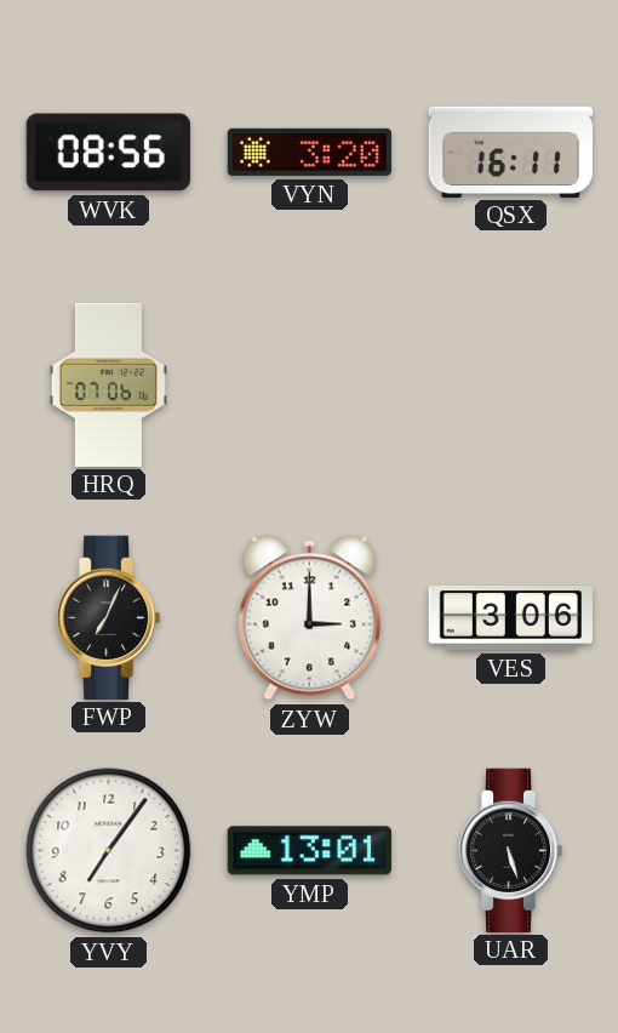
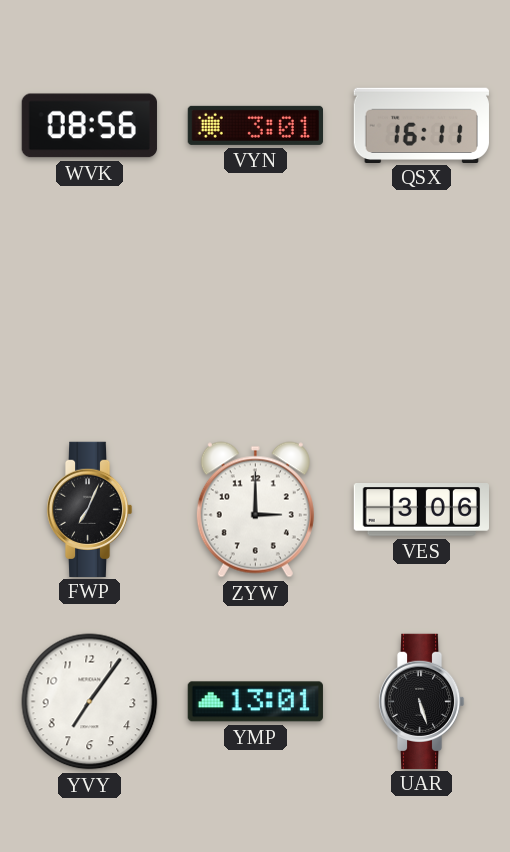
VYN: 3:20 -> 3:01
HRQ: 07:06 -> none
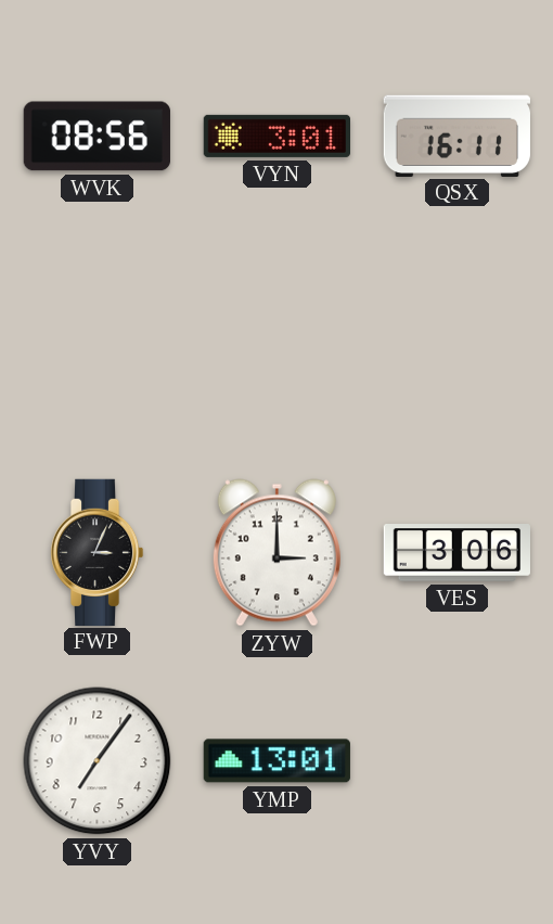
FWP: 7:04 -> 3:04
UAR: 5:27 -> none
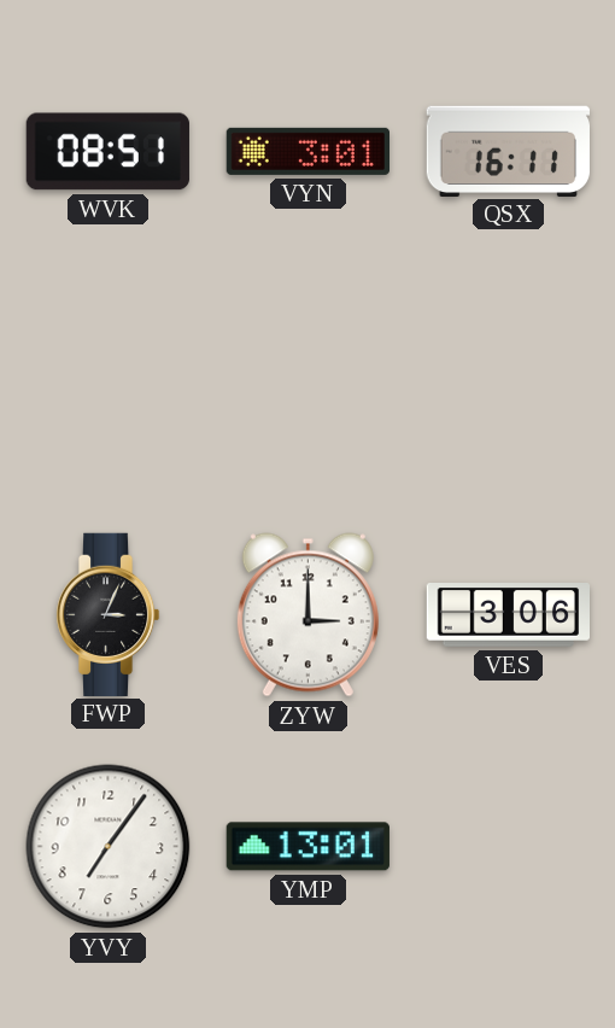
WVK: 08:56 -> 08:51
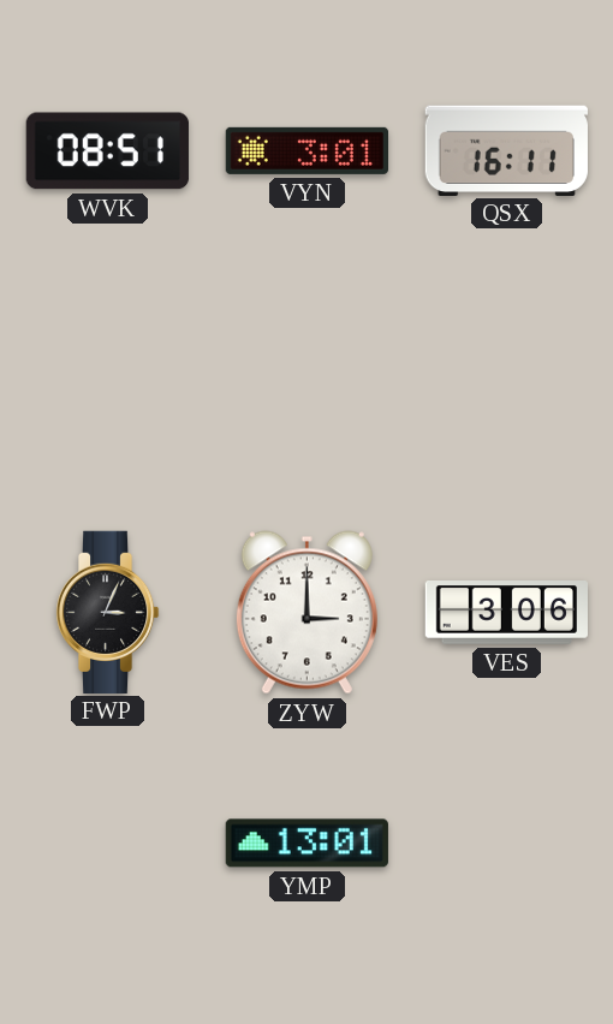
YVY: 7:06 -> none
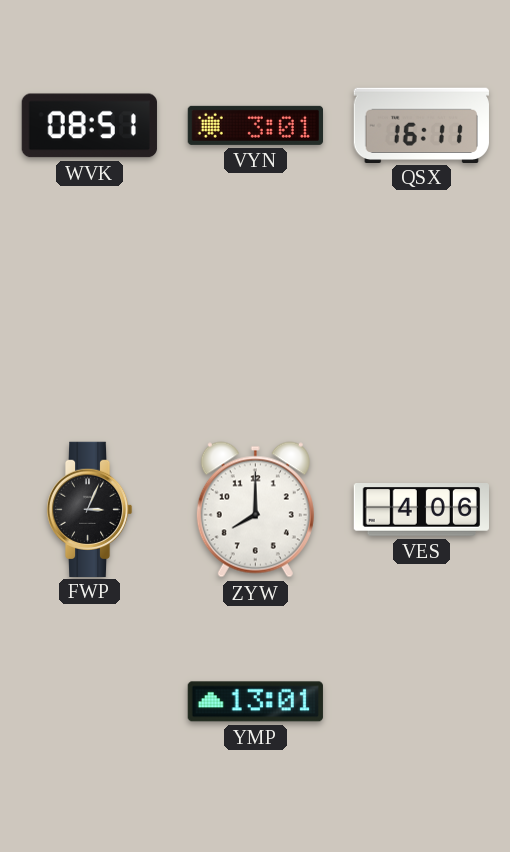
ZYW: 3:00 -> 8:00
VES: 3:06 -> 4:06
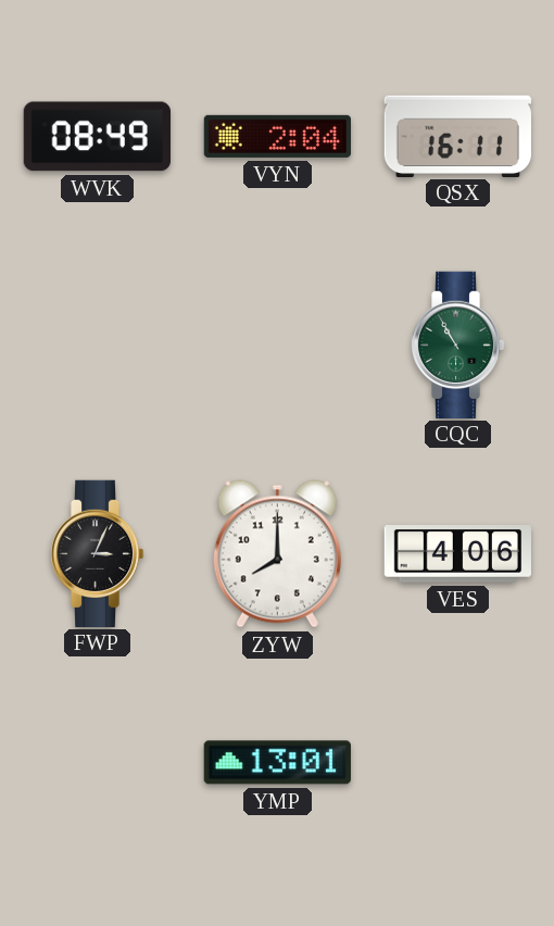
WVK: 08:51 -> 08:49
VYN: 3:01 -> 2:04
CQC: none -> 10:55
